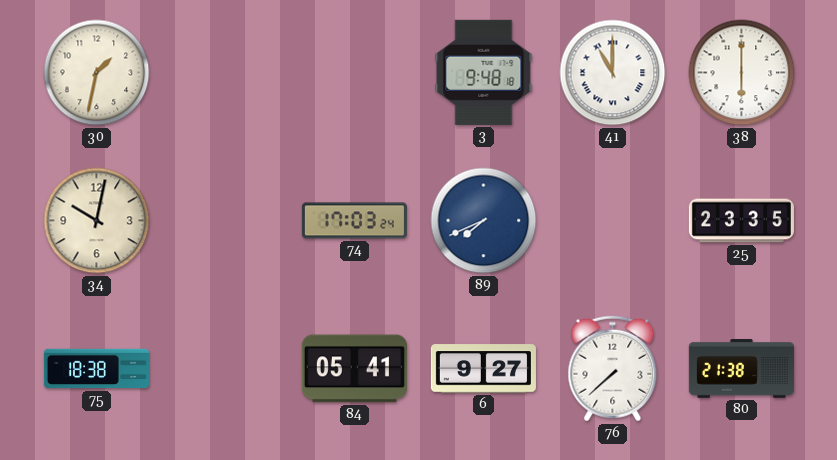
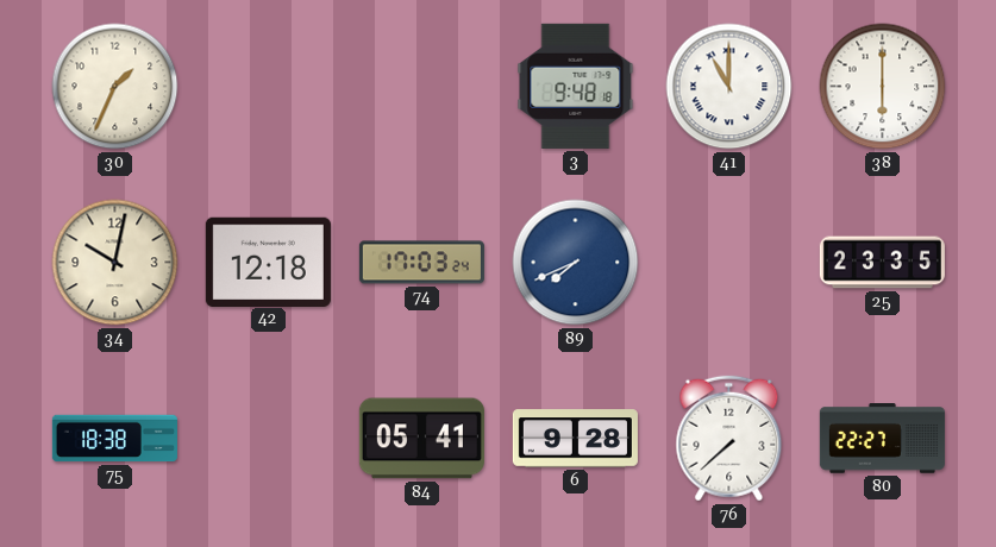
30: 1:32 -> 1:34
42: none -> 12:18
6: 9:27 -> 9:28
80: 21:38 -> 22:27
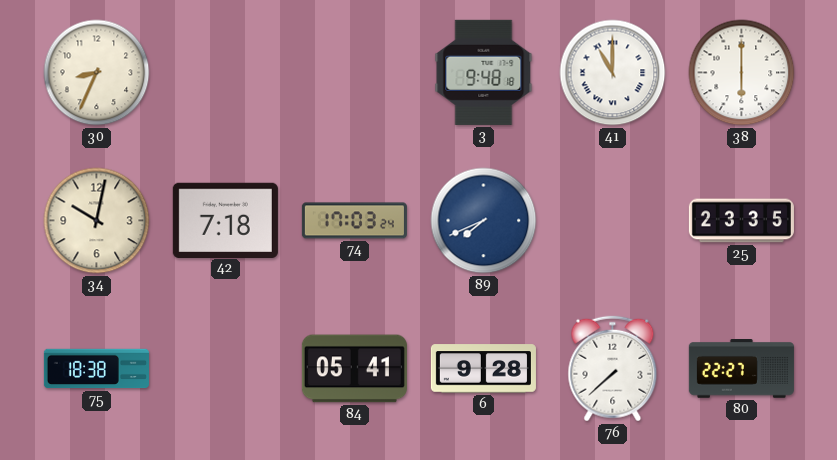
30: 1:34 -> 8:34
42: 12:18 -> 7:18
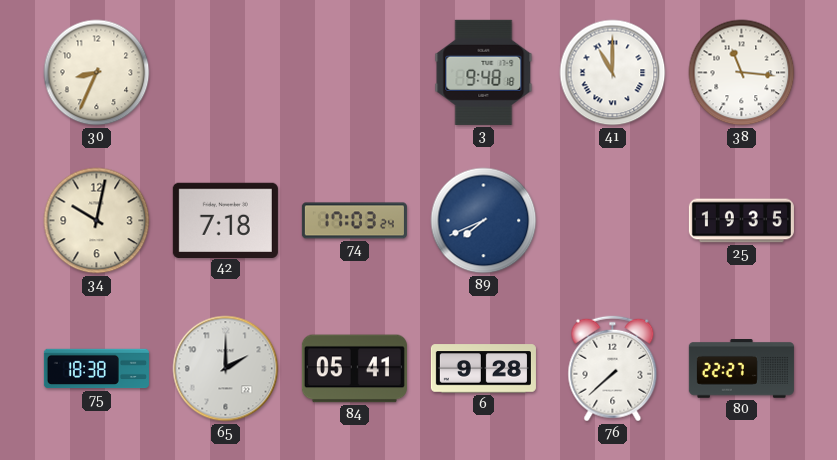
38: 6:00 -> 11:16
25: 23:35 -> 19:35
65: none -> 2:00
